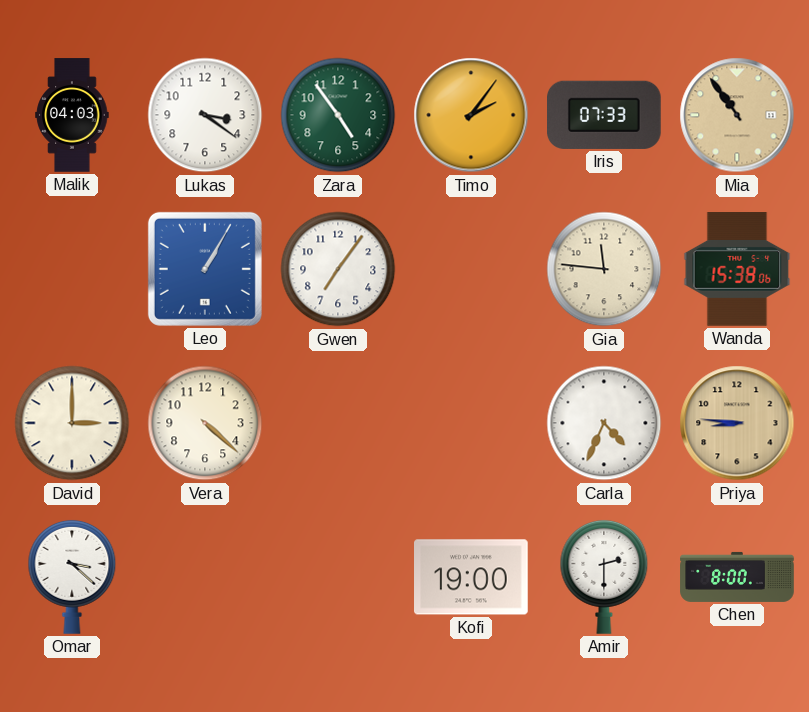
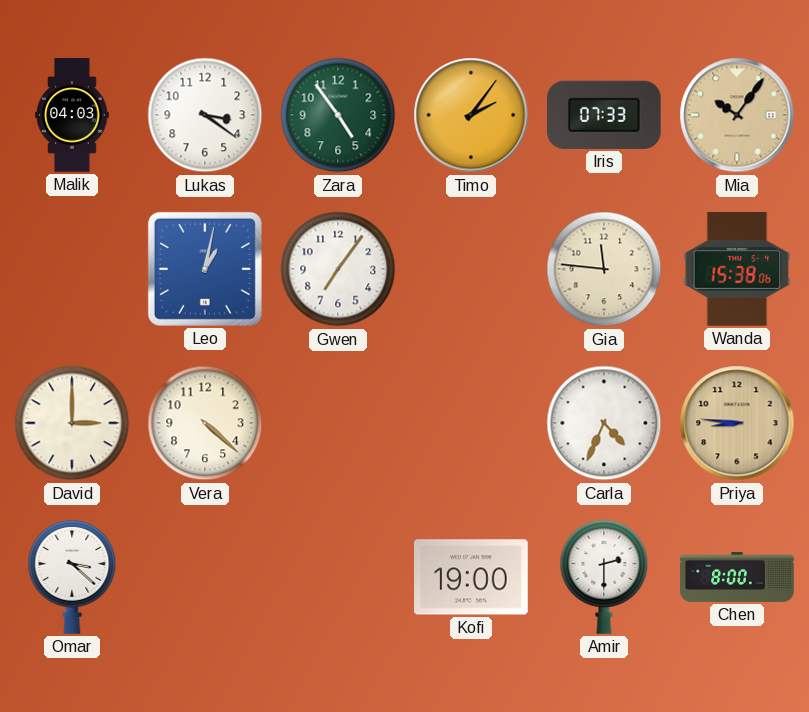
Mia: 10:54 -> 10:06
Leo: 1:05 -> 1:02
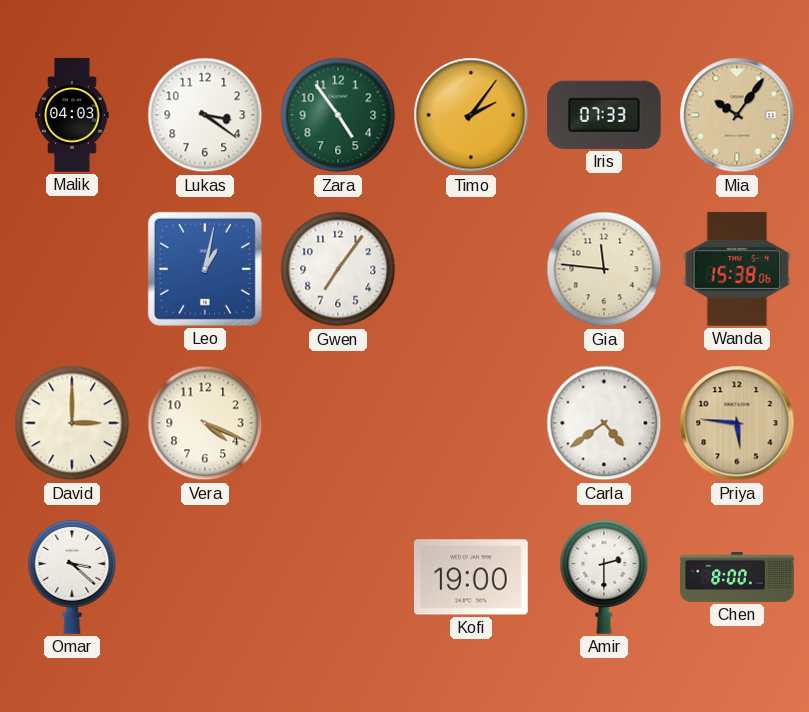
Vera: 4:22 -> 4:19
Carla: 4:34 -> 4:39
Priya: 8:46 -> 5:46
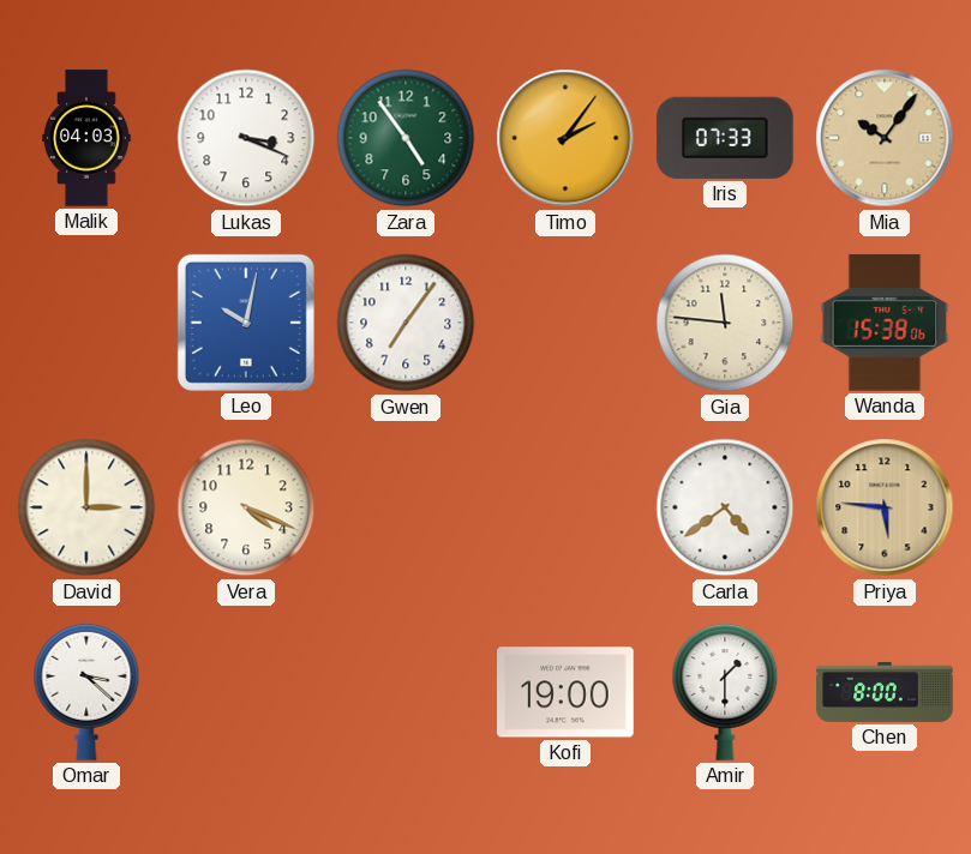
Lukas: 3:21 -> 3:19
Leo: 1:02 -> 10:02
Amir: 2:30 -> 1:30
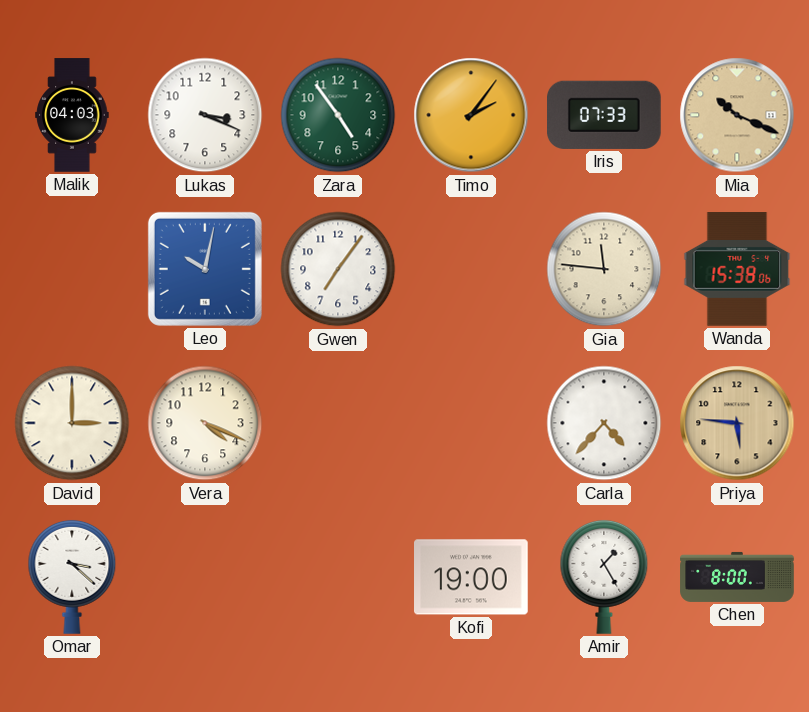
Mia: 10:06 -> 10:19
Carla: 4:39 -> 4:37
Amir: 1:30 -> 1:25
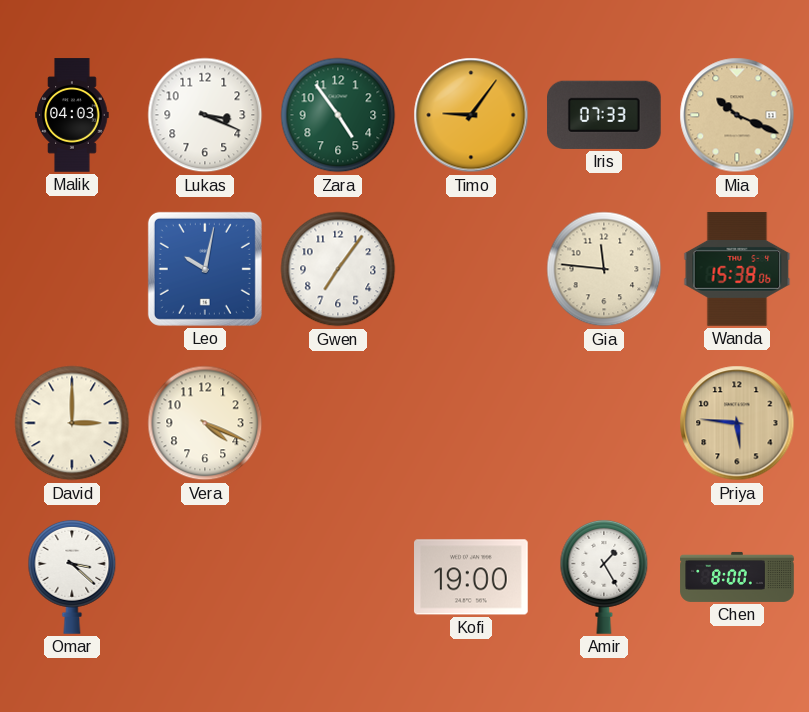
Timo: 2:06 -> 9:06
Carla: 4:37 -> none
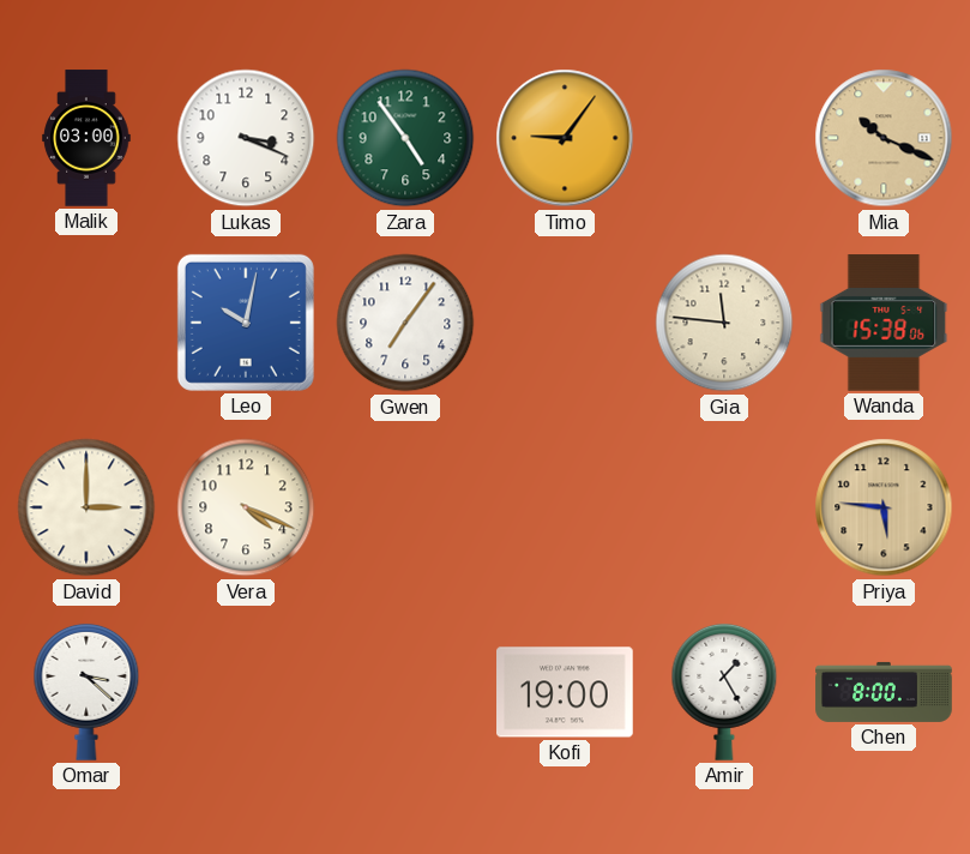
Malik: 04:03 -> 03:00
Iris: 07:33 -> none
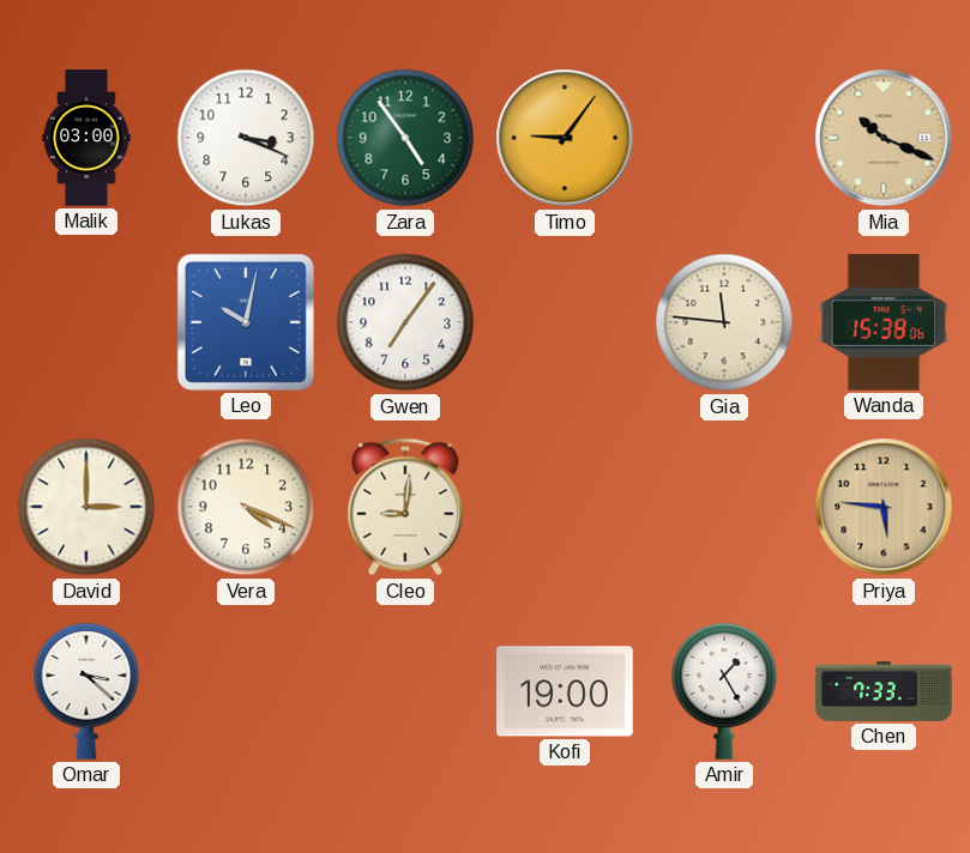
Cleo: none -> 9:01
Chen: 8:00 -> 7:33
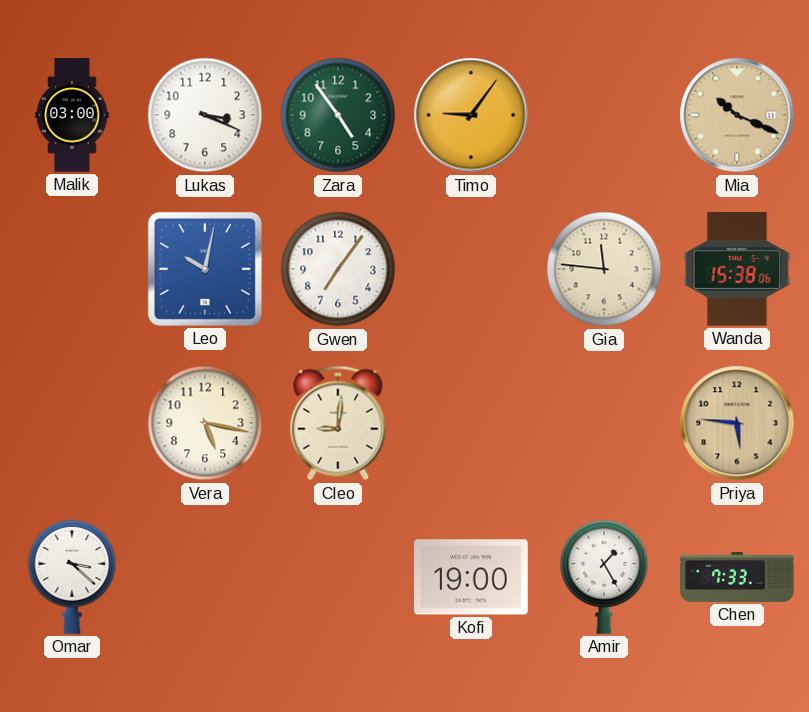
David: 3:00 -> none
Vera: 4:19 -> 5:17
